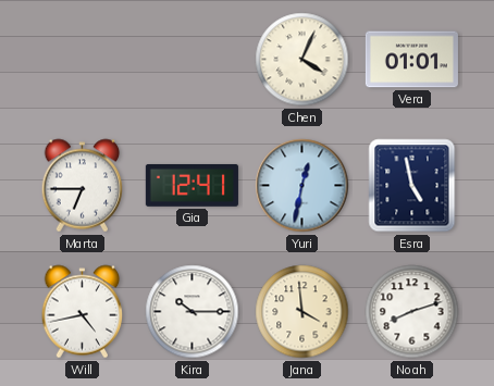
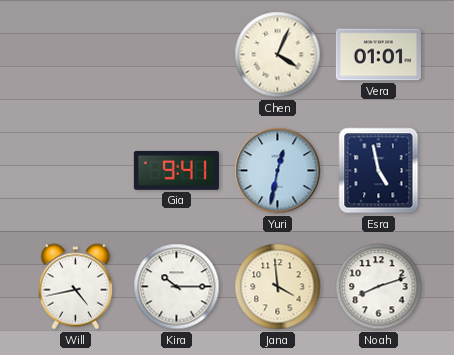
Marta: 6:45 -> none
Gia: 12:41 -> 9:41
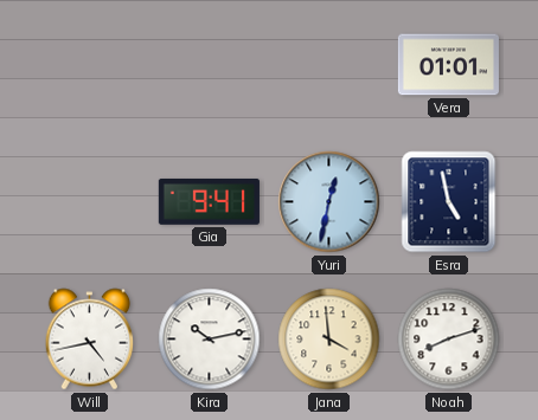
Chen: 4:04 -> none
Kira: 10:15 -> 10:13
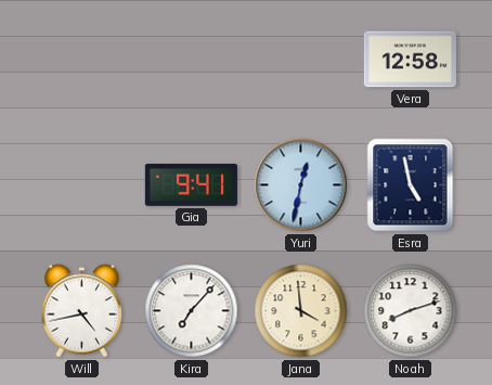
Vera: 01:01 -> 12:58
Kira: 10:13 -> 7:07
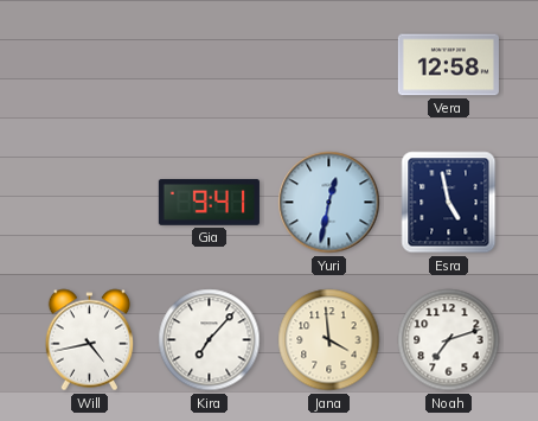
Noah: 8:12 -> 7:12
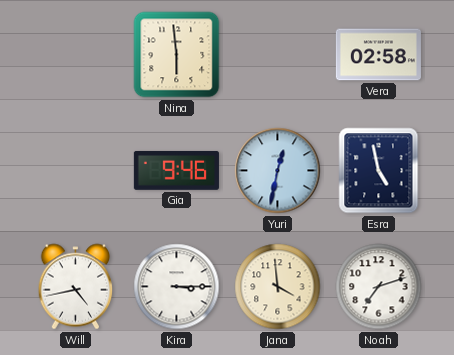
Nina: none -> 5:59
Vera: 12:58 -> 02:58
Gia: 9:41 -> 9:46
Kira: 7:07 -> 3:15
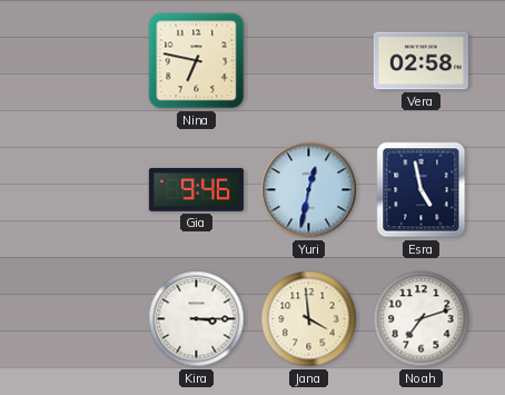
Nina: 5:59 -> 6:47
Will: 4:43 -> none
